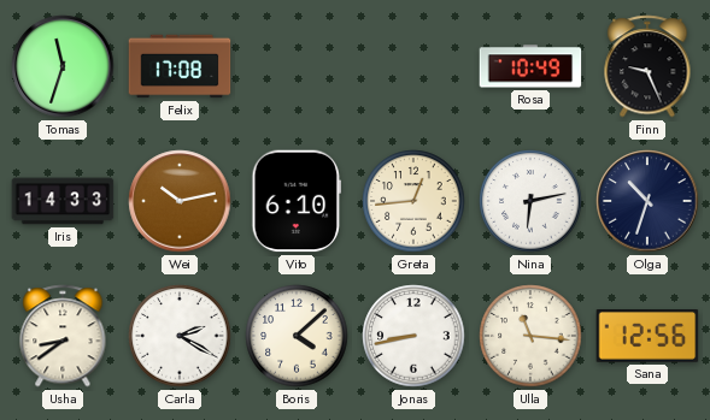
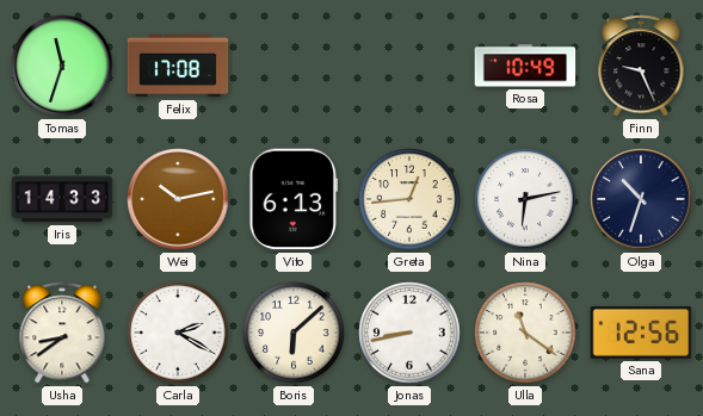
Vito: 6:10 -> 6:13
Boris: 4:08 -> 6:08
Ulla: 11:16 -> 11:21
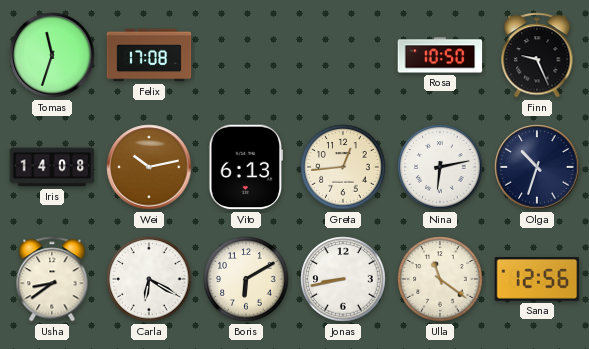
Rosa: 10:49 -> 10:50
Iris: 14:33 -> 14:08
Carla: 2:20 -> 6:20
Boris: 6:08 -> 6:10
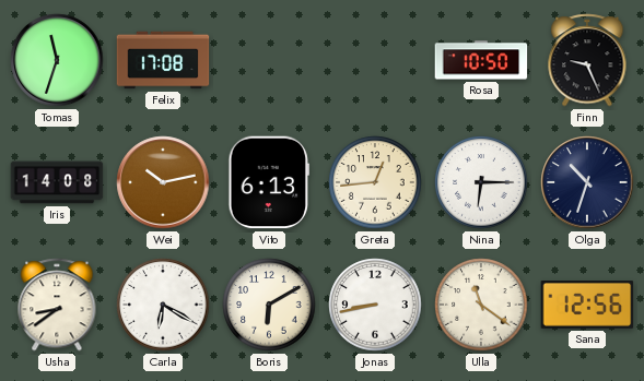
Nina: 6:13 -> 6:15
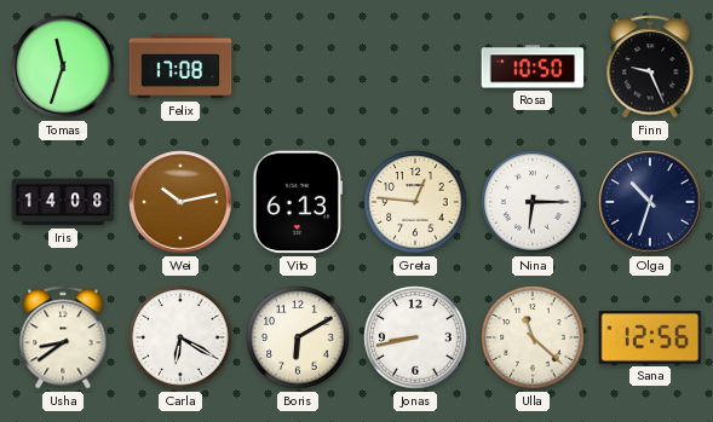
Greta: 12:44 -> 12:46
Ulla: 11:21 -> 11:22
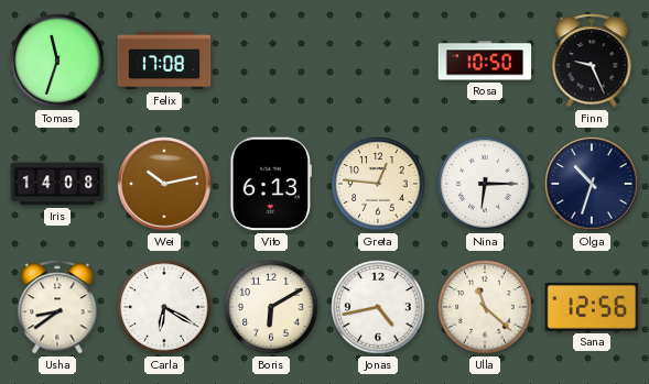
Jonas: 8:43 -> 4:43
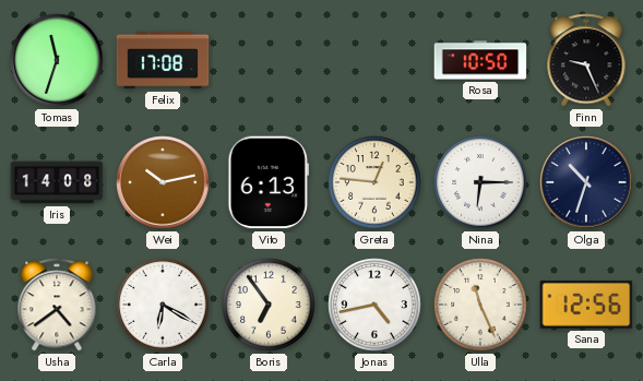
Usha: 8:39 -> 4:39
Boris: 6:10 -> 6:54
Ulla: 11:22 -> 11:26
